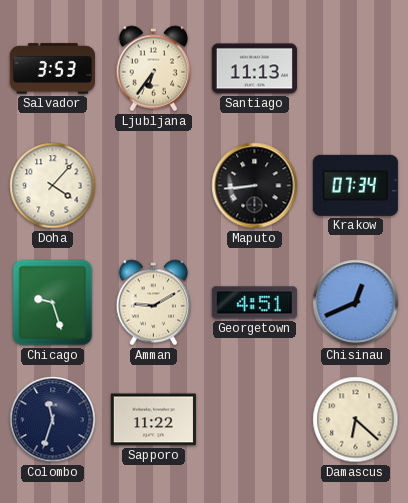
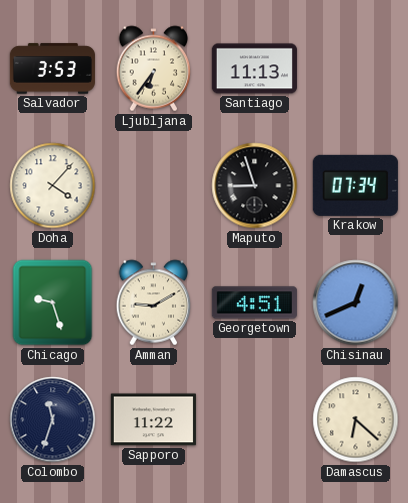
Maputo: 8:44 -> 8:57
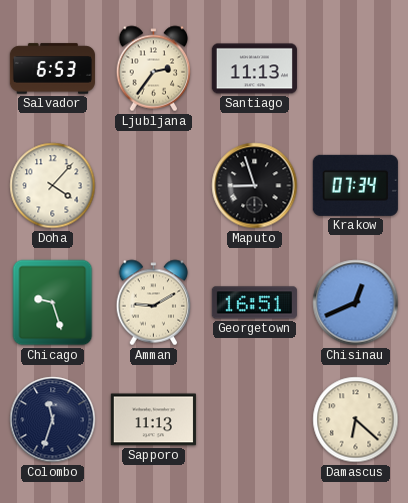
Salvador: 3:53 -> 6:53
Ljubljana: 6:36 -> 2:36
Georgetown: 4:51 -> 16:51
Sapporo: 11:22 -> 11:13
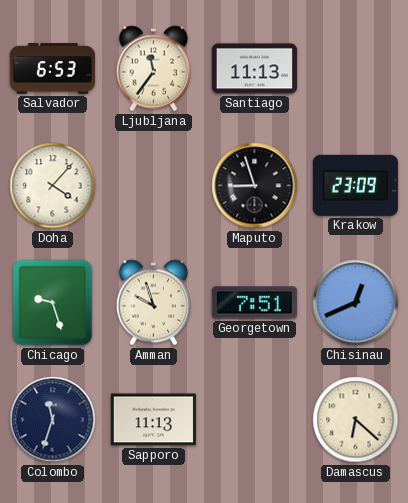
Ljubljana: 2:36 -> 11:36
Krakow: 07:34 -> 23:09
Amman: 9:10 -> 9:57
Georgetown: 16:51 -> 7:51
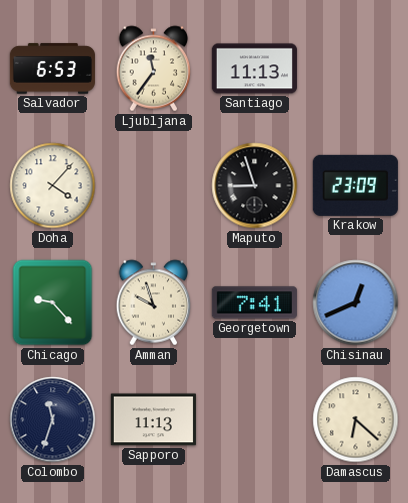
Chicago: 9:27 -> 9:23
Georgetown: 7:51 -> 7:41
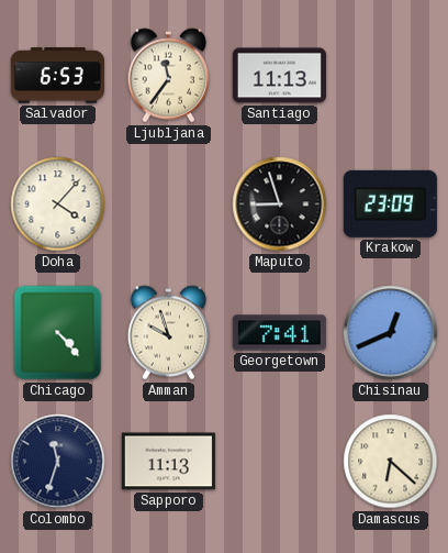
Chicago: 9:23 -> 4:23
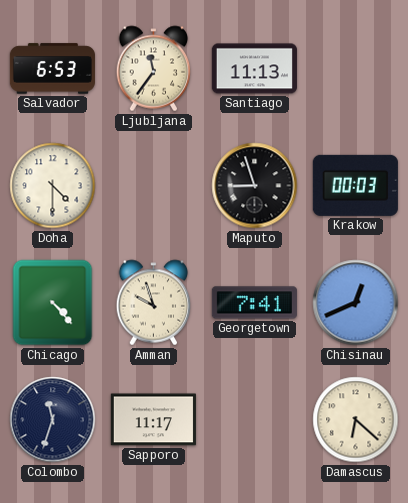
Doha: 4:07 -> 4:30
Krakow: 23:09 -> 00:03
Sapporo: 11:13 -> 11:17
